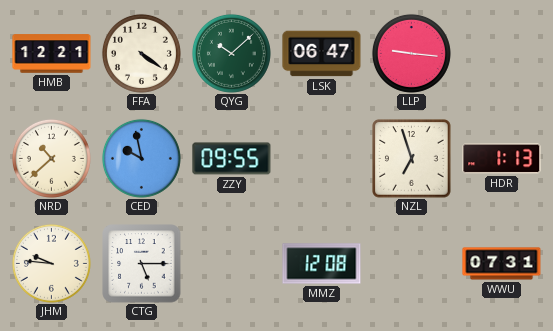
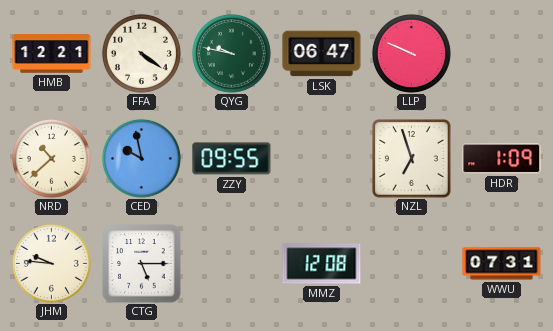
QYG: 10:08 -> 9:47
LLP: 9:16 -> 9:49
HDR: 1:13 -> 1:09
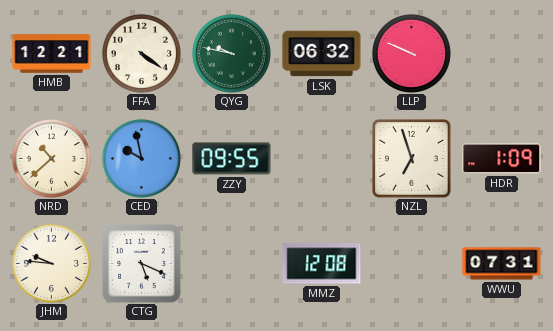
LSK: 06:47 -> 06:32
CTG: 5:15 -> 5:19
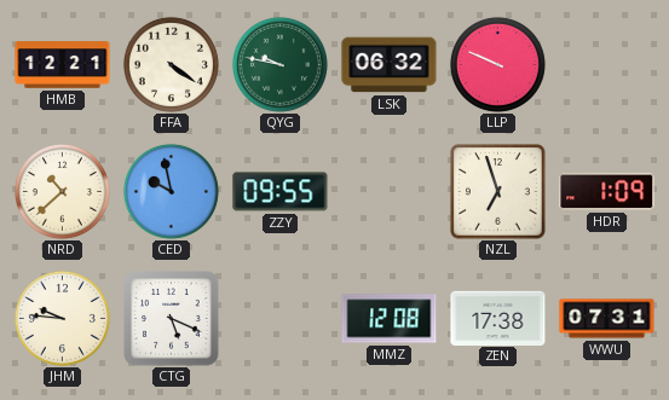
ZEN: none -> 17:38
